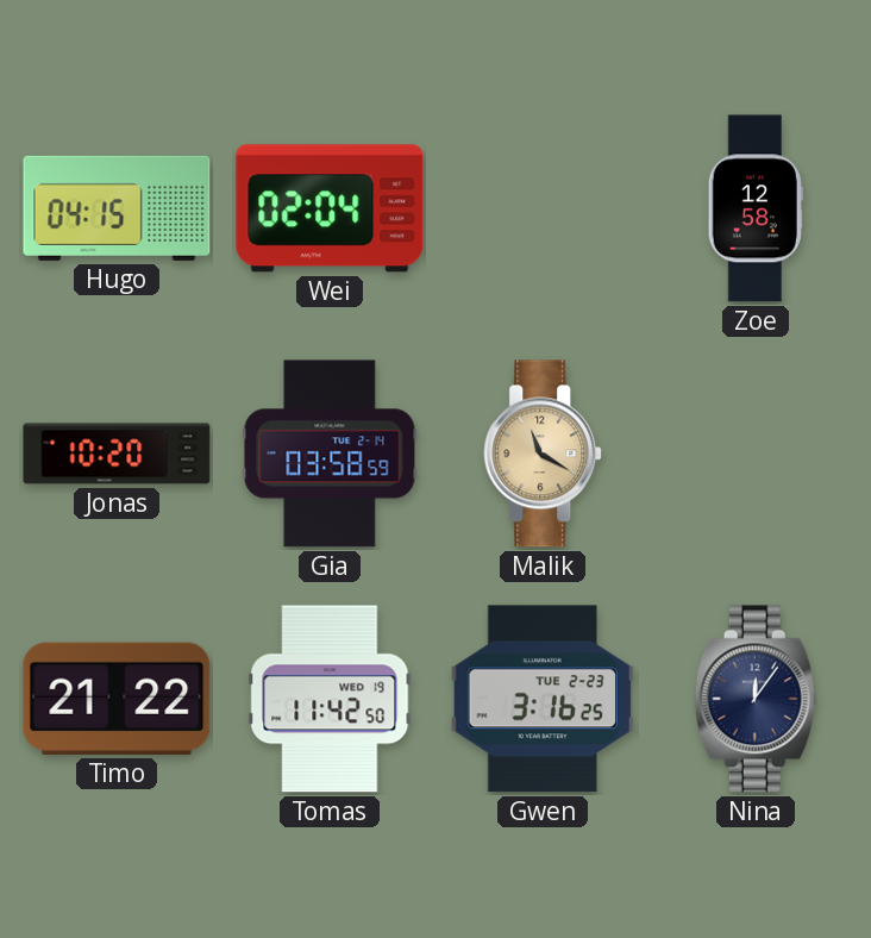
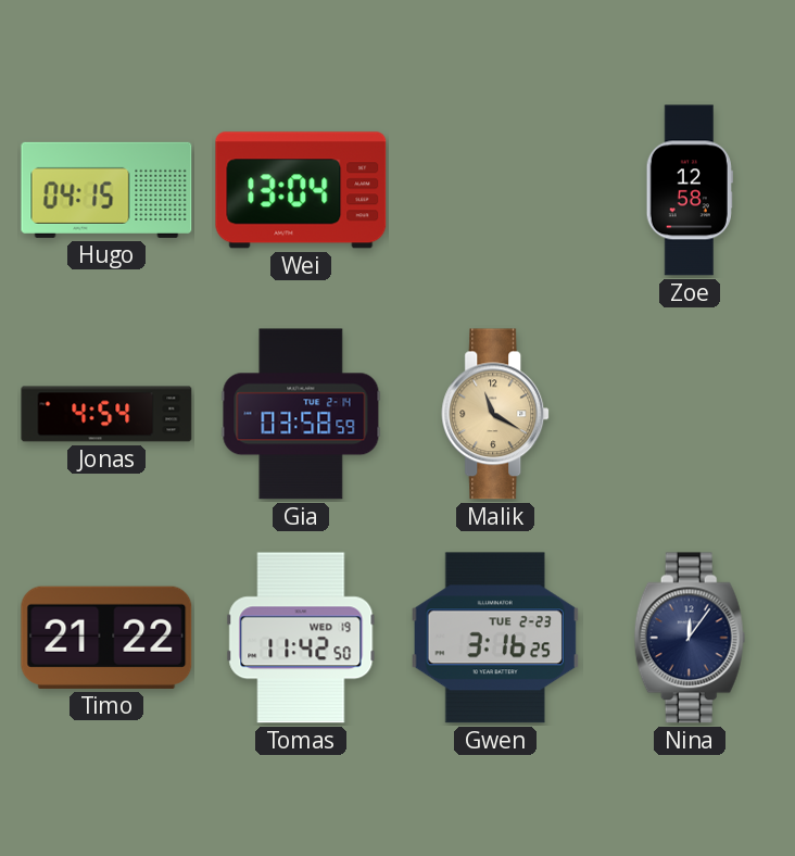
Wei: 02:04 -> 13:04
Jonas: 10:20 -> 4:54
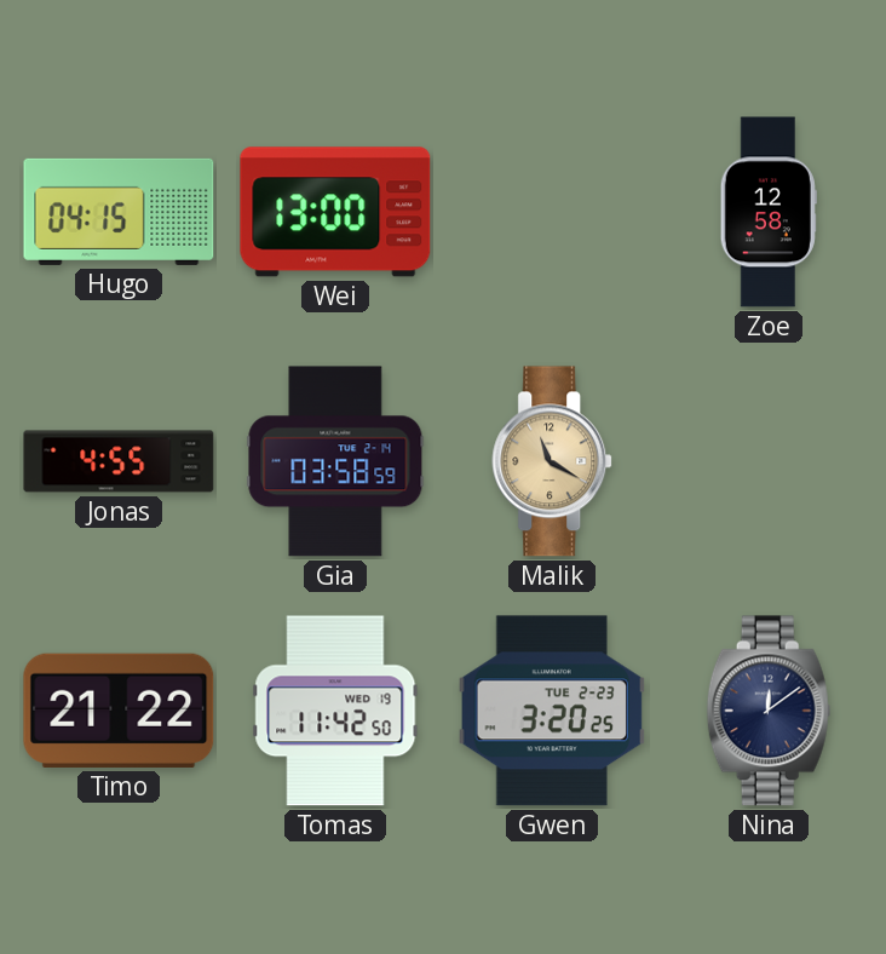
Wei: 13:04 -> 13:00
Jonas: 4:54 -> 4:55
Gwen: 3:16 -> 3:20
Nina: 12:06 -> 12:09
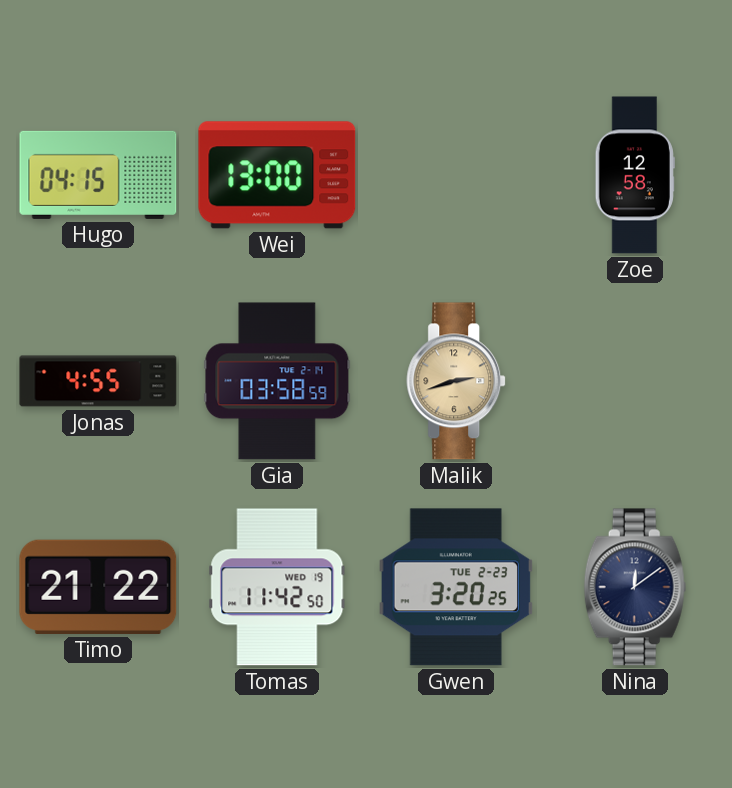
Malik: 11:20 -> 2:42
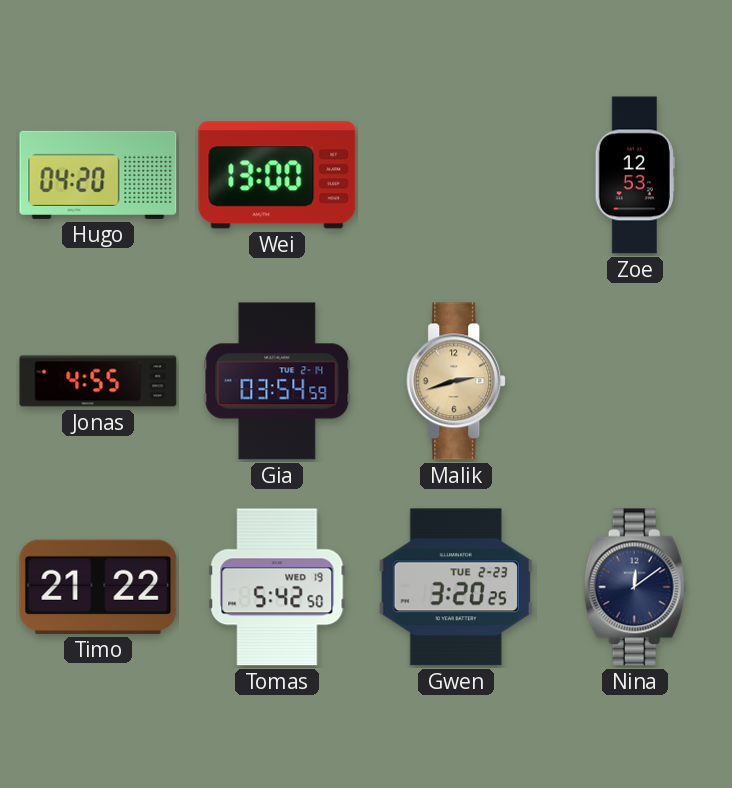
Hugo: 04:15 -> 04:20
Zoe: 12:58 -> 12:53
Gia: 03:58 -> 03:54
Tomas: 11:42 -> 5:42
